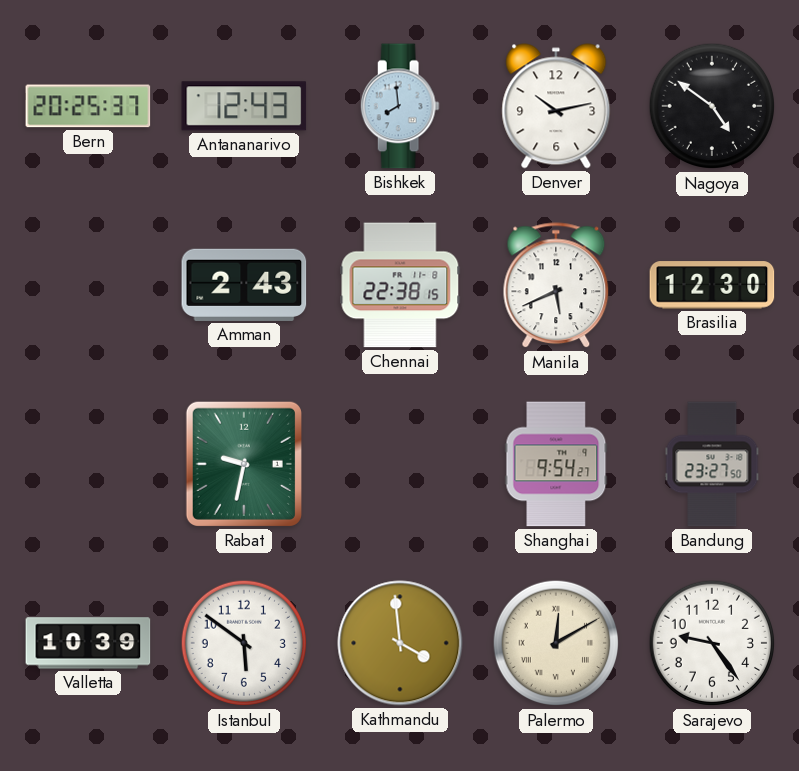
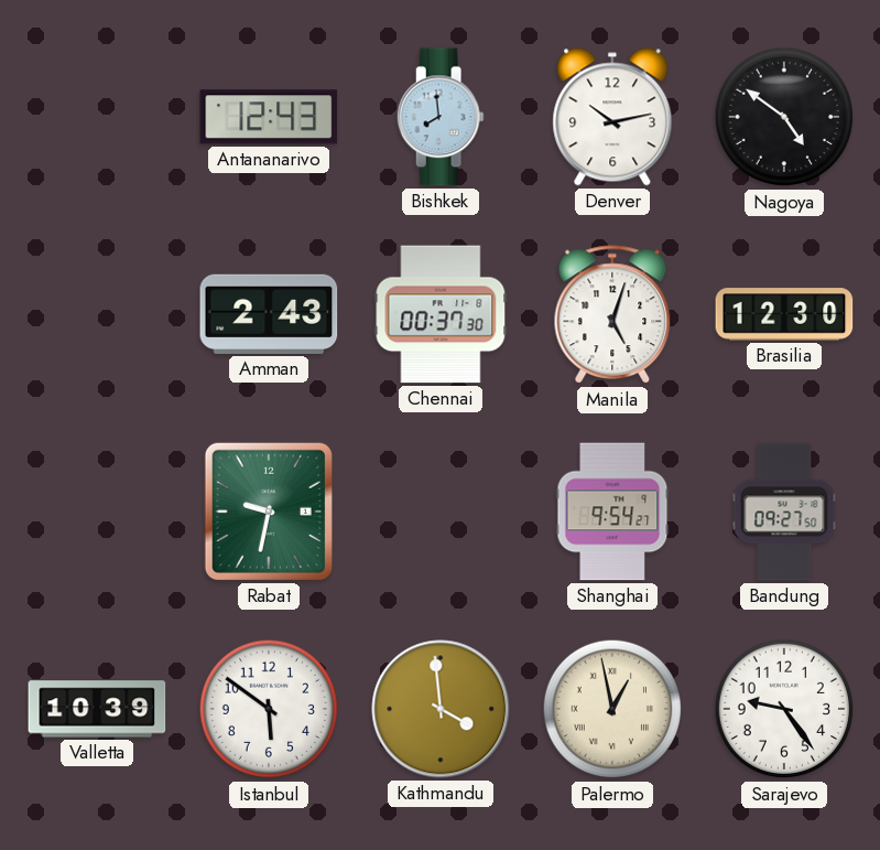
Bern: 20:25 -> none
Chennai: 22:38 -> 00:37
Manila: 5:41 -> 5:03
Bandung: 23:27 -> 09:27
Palermo: 12:10 -> 12:58
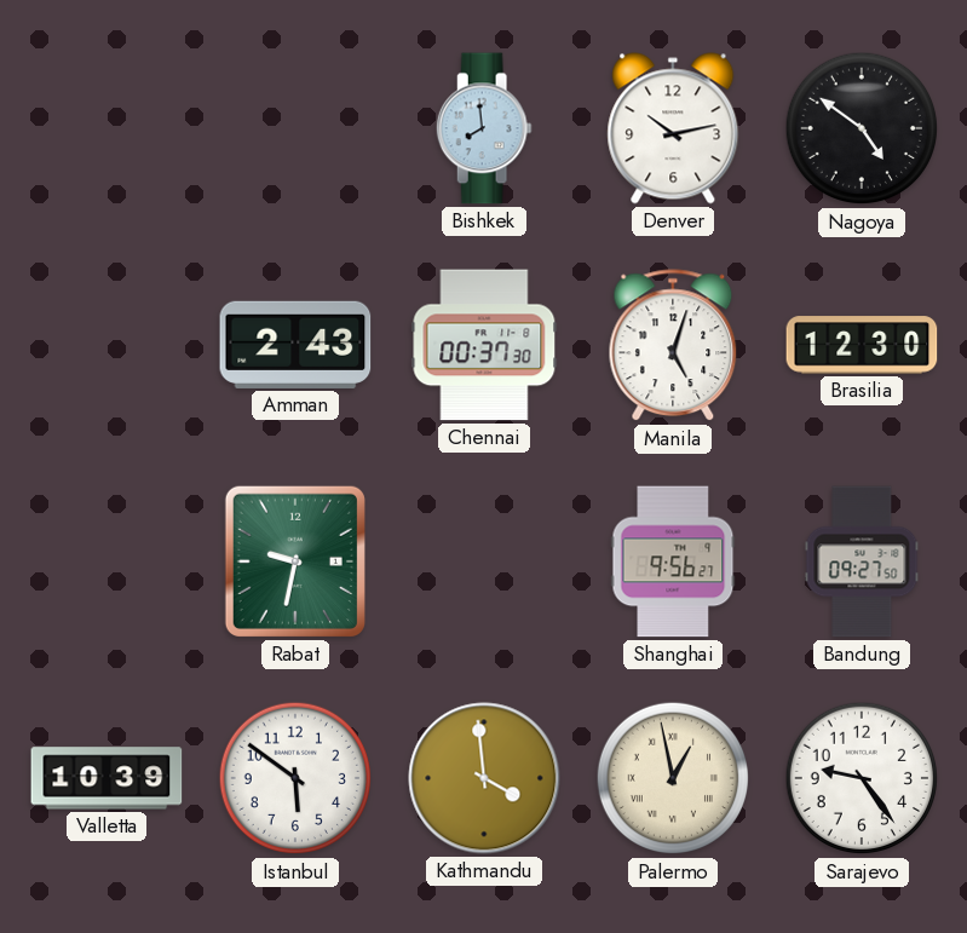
Antananarivo: 12:43 -> none
Shanghai: 9:54 -> 9:56
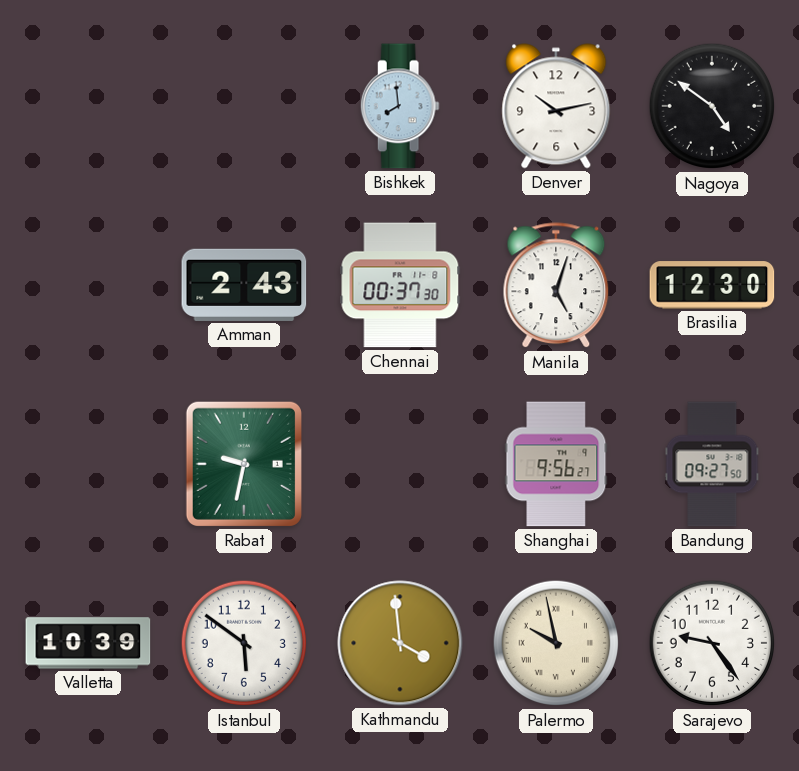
Palermo: 12:58 -> 9:58
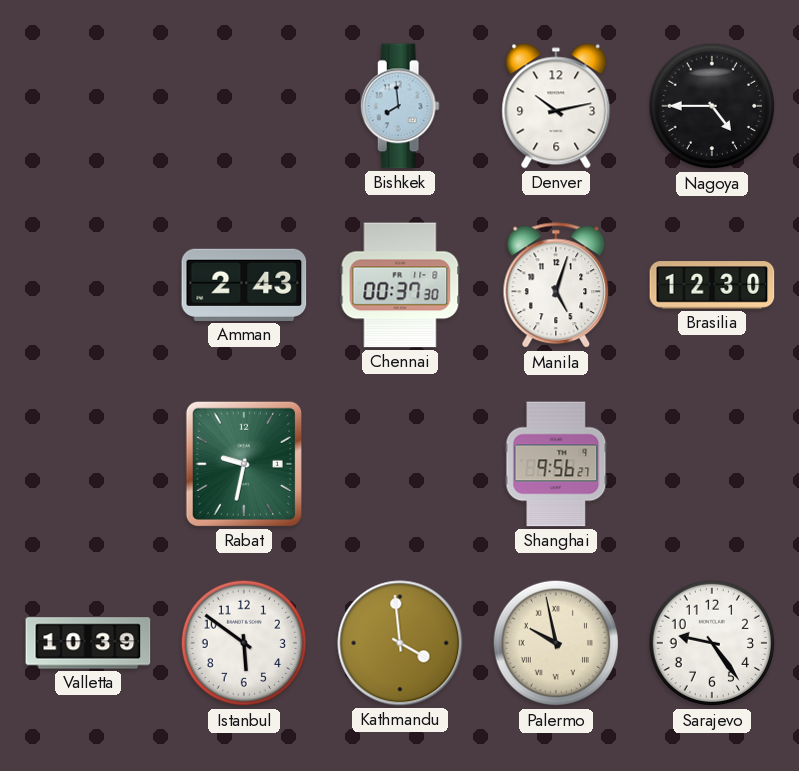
Nagoya: 4:51 -> 4:45
Bandung: 09:27 -> none
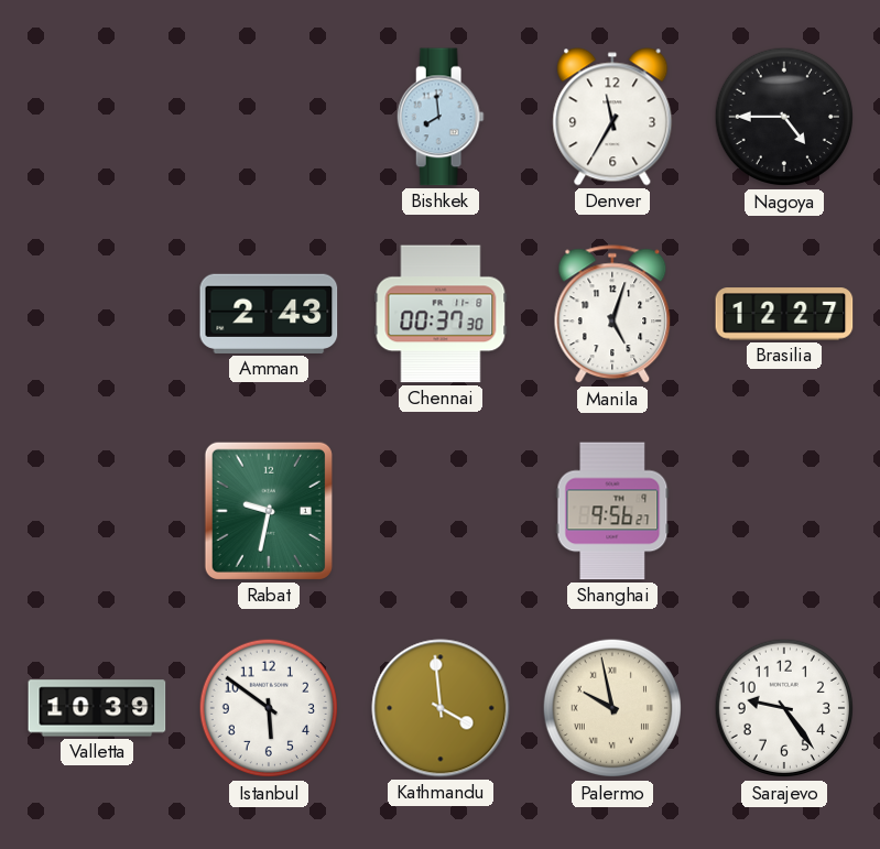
Denver: 10:13 -> 11:35
Brasilia: 12:30 -> 12:27
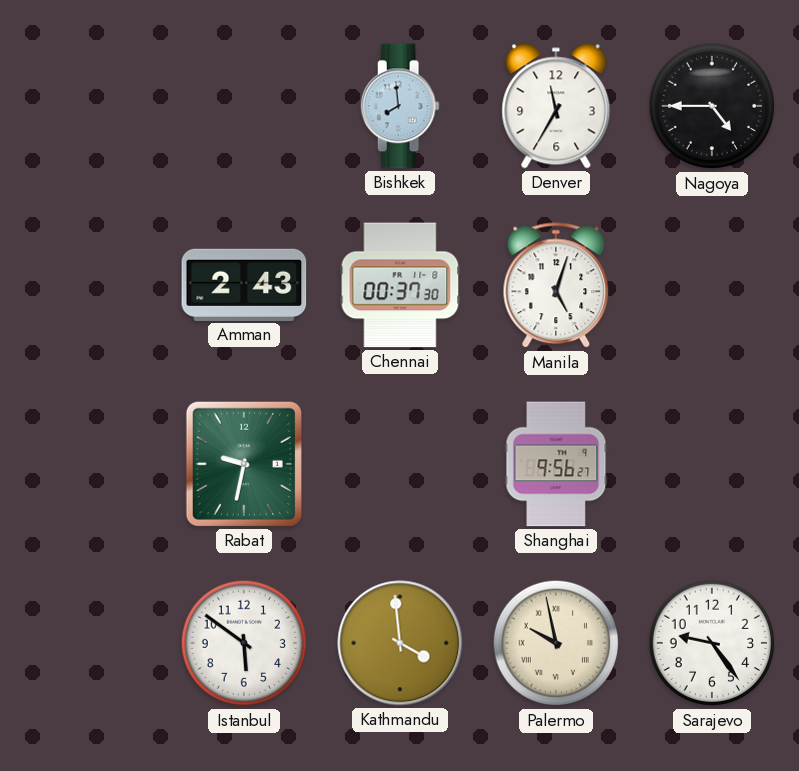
Brasilia: 12:27 -> none
Valletta: 10:39 -> none
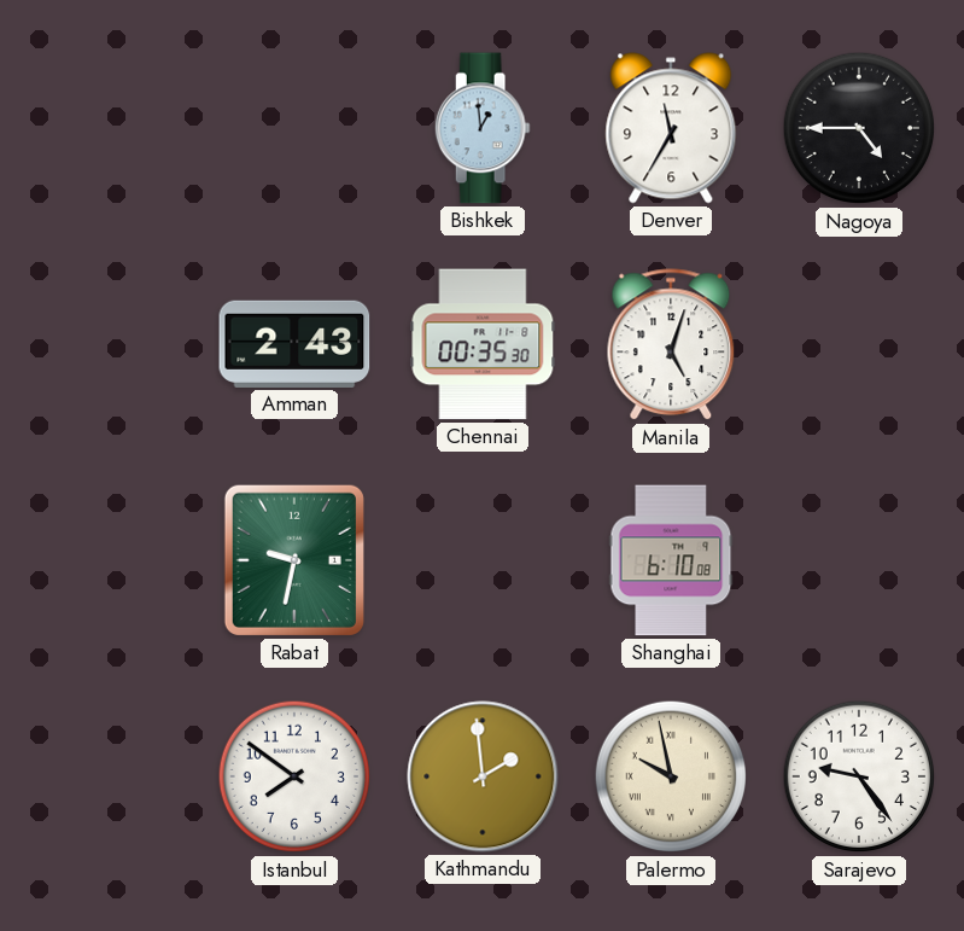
Bishkek: 7:59 -> 12:59
Chennai: 00:37 -> 00:35
Shanghai: 9:56 -> 6:10
Istanbul: 5:51 -> 7:51
Kathmandu: 3:59 -> 1:59
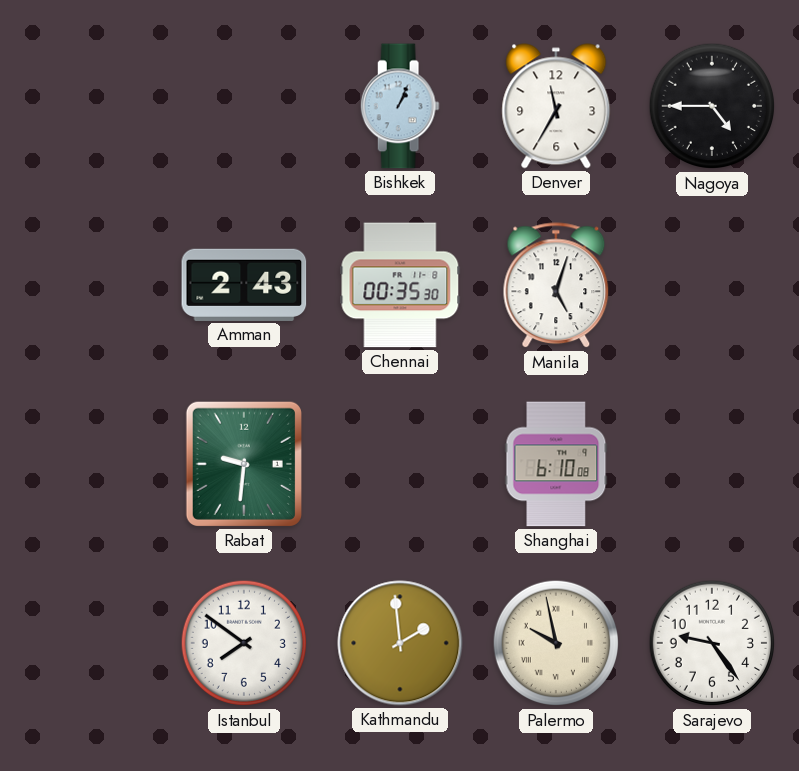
Bishkek: 12:59 -> 1:04
Rabat: 9:32 -> 9:31
